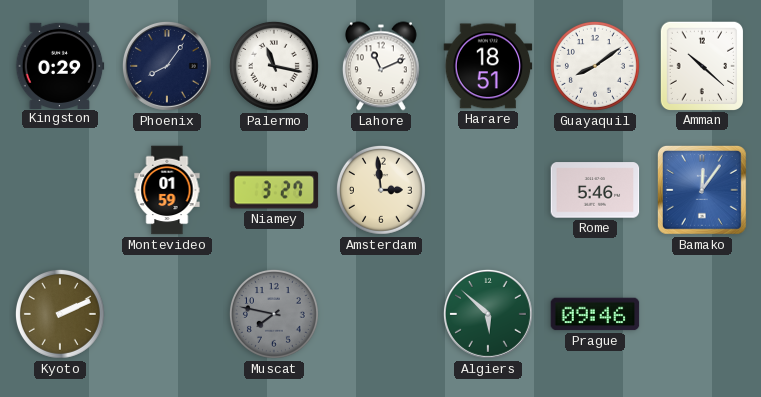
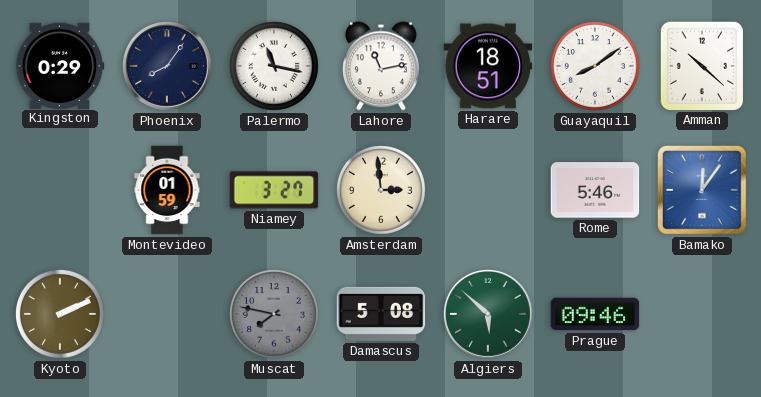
Lahore: 11:11 -> 11:13
Damascus: none -> 5:08
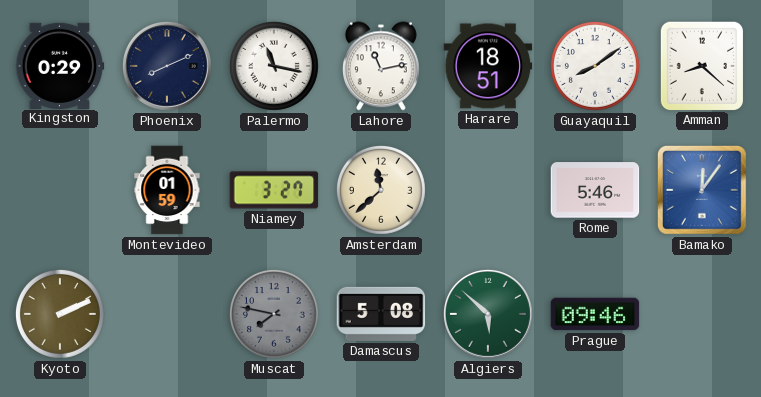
Phoenix: 8:06 -> 8:11
Amman: 10:22 -> 8:22
Amsterdam: 2:59 -> 11:38
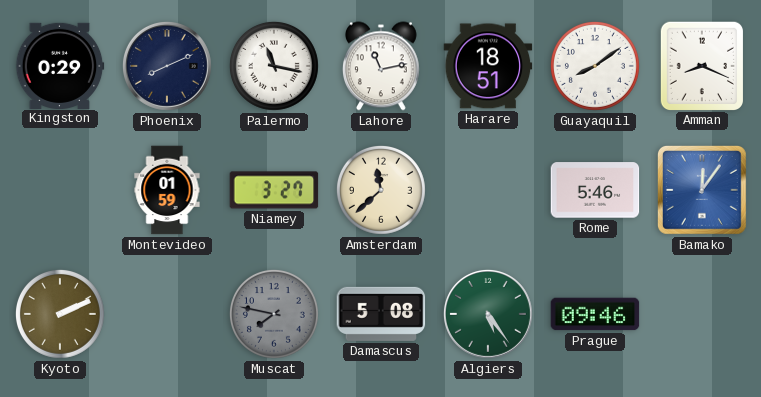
Amman: 8:22 -> 8:19
Algiers: 5:52 -> 5:24
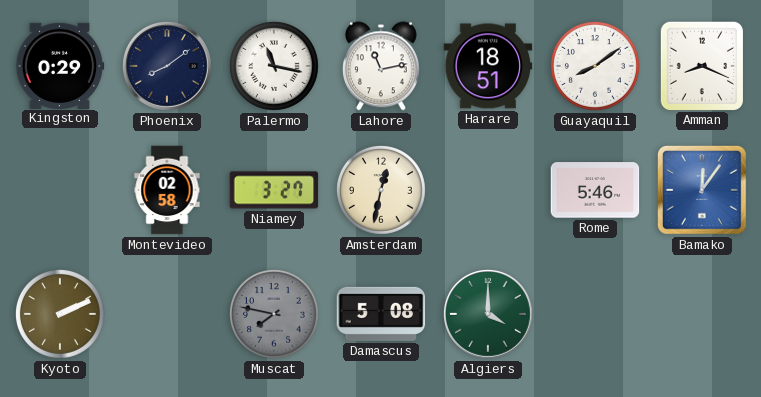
Phoenix: 8:11 -> 8:09
Montevideo: 01:59 -> 02:58
Amsterdam: 11:38 -> 12:32
Algiers: 5:24 -> 4:00
Prague: 09:46 -> none
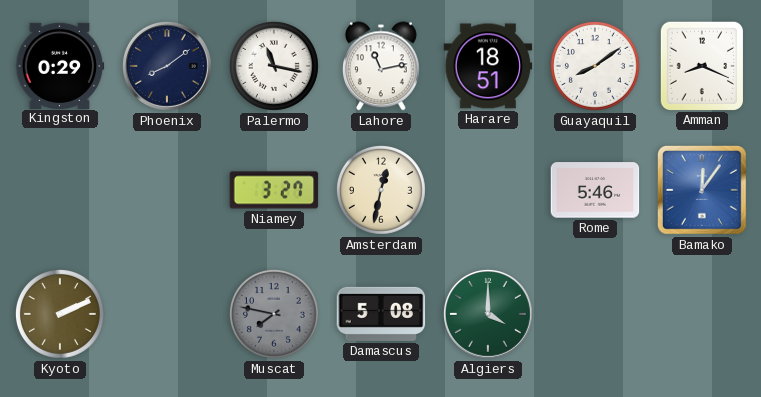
Montevideo: 02:58 -> none
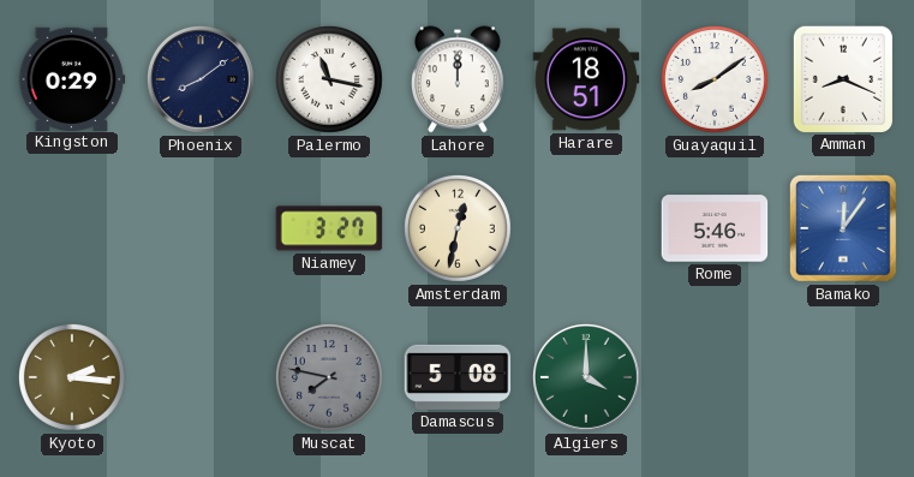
Lahore: 11:13 -> 12:00
Kyoto: 2:11 -> 2:16
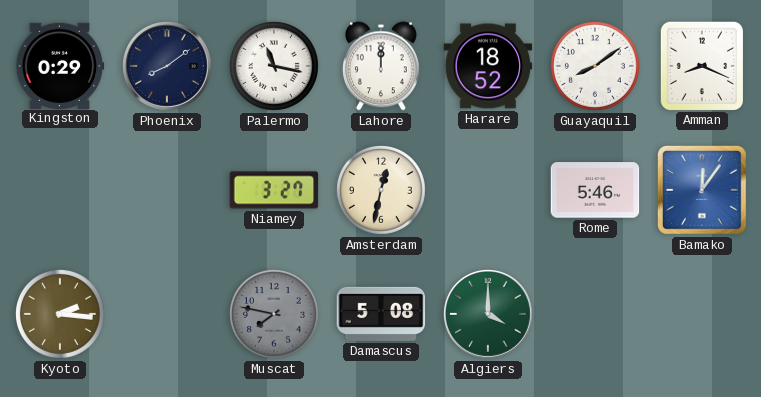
Harare: 18:51 -> 18:52
